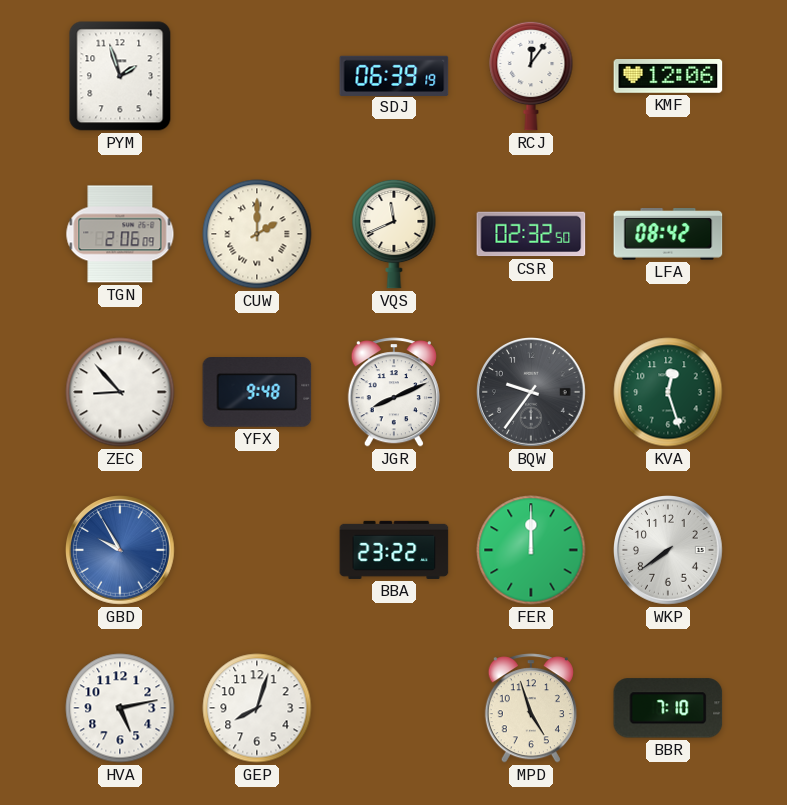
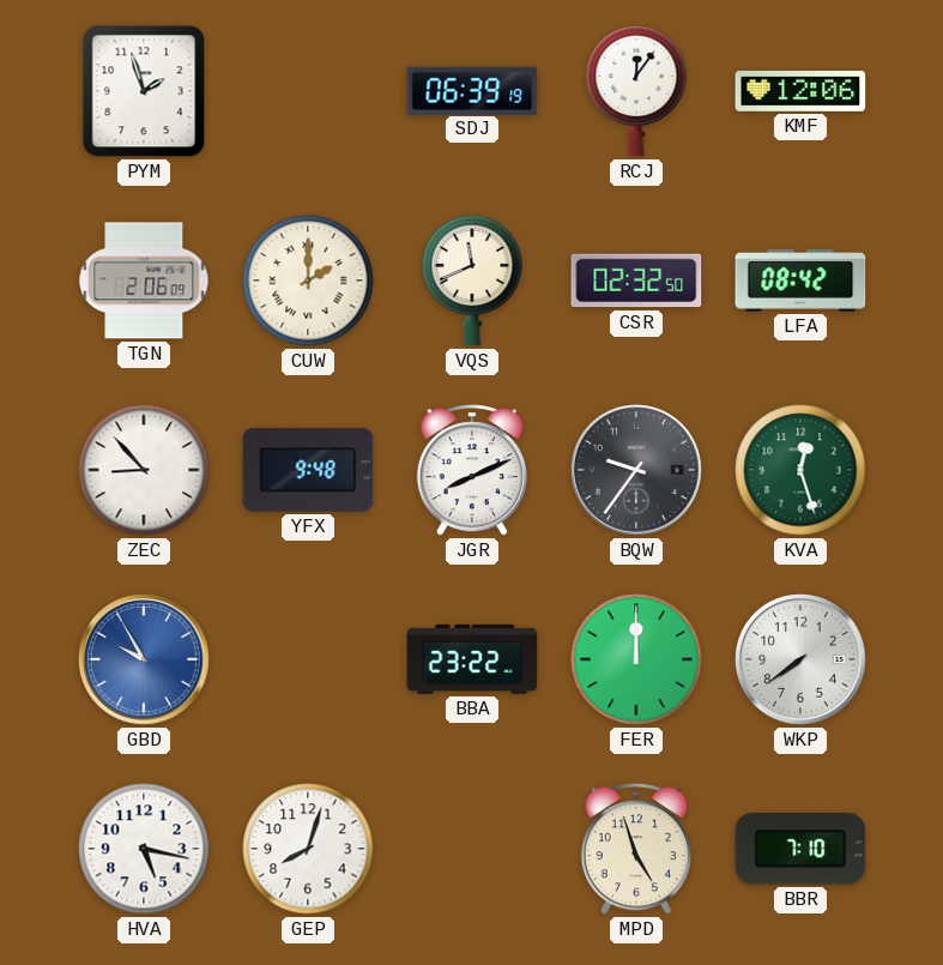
HVA: 5:13 -> 5:17
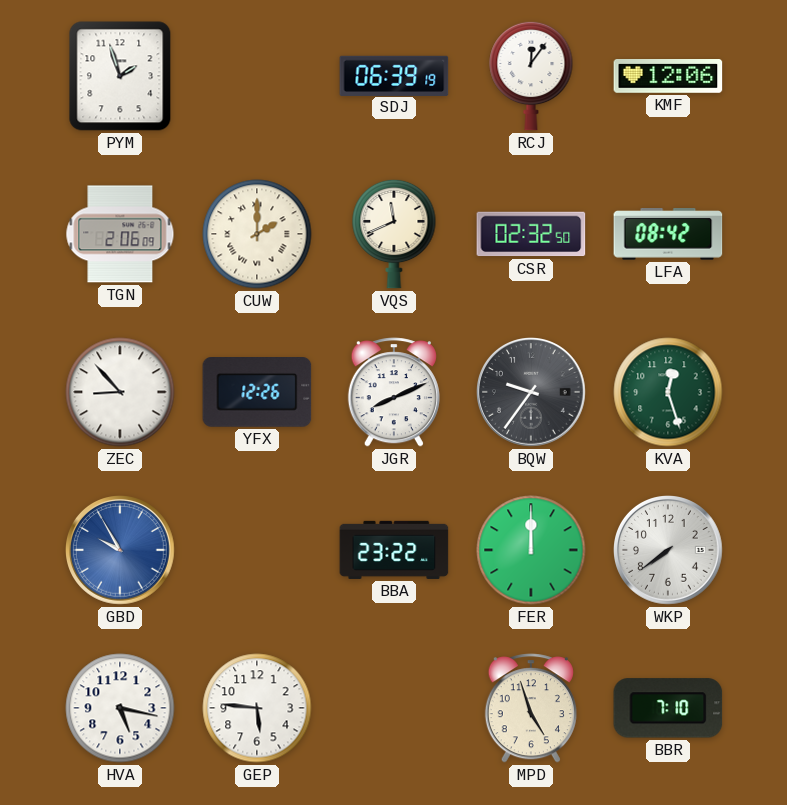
YFX: 9:48 -> 12:26
GEP: 8:03 -> 5:46
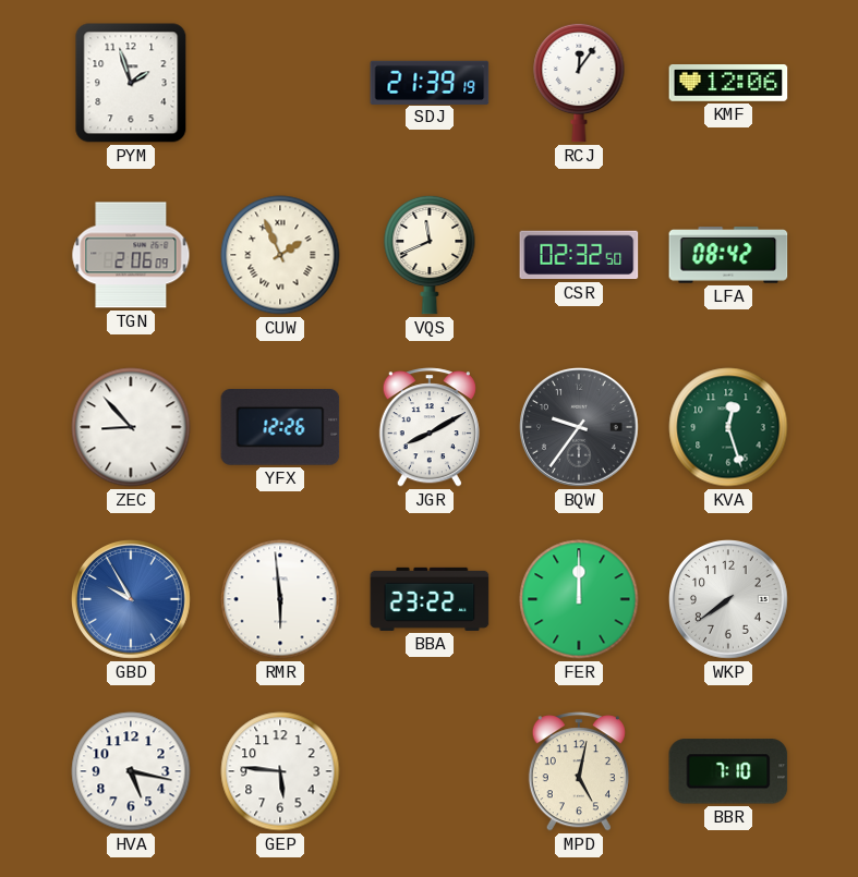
SDJ: 06:39 -> 21:39
CUW: 2:00 -> 1:56
JGR: 8:11 -> 8:10
RMR: none -> 5:59
MPD: 4:57 -> 5:02
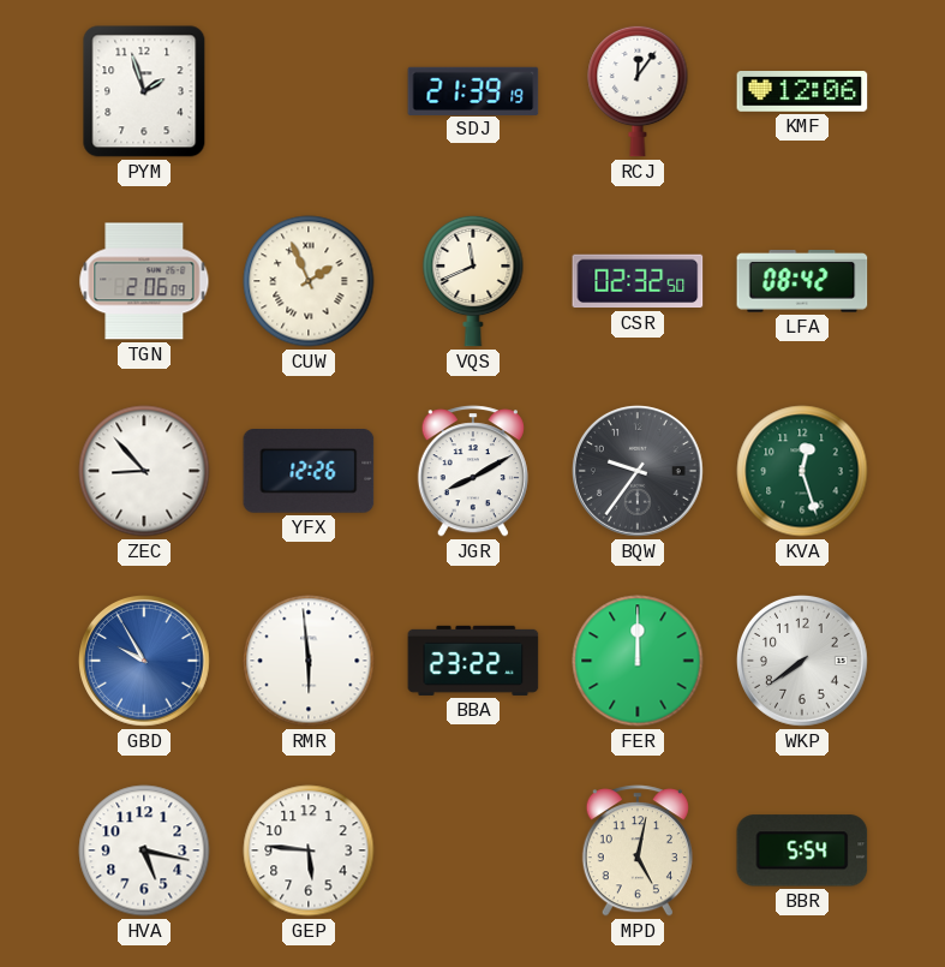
BBR: 7:10 -> 5:54
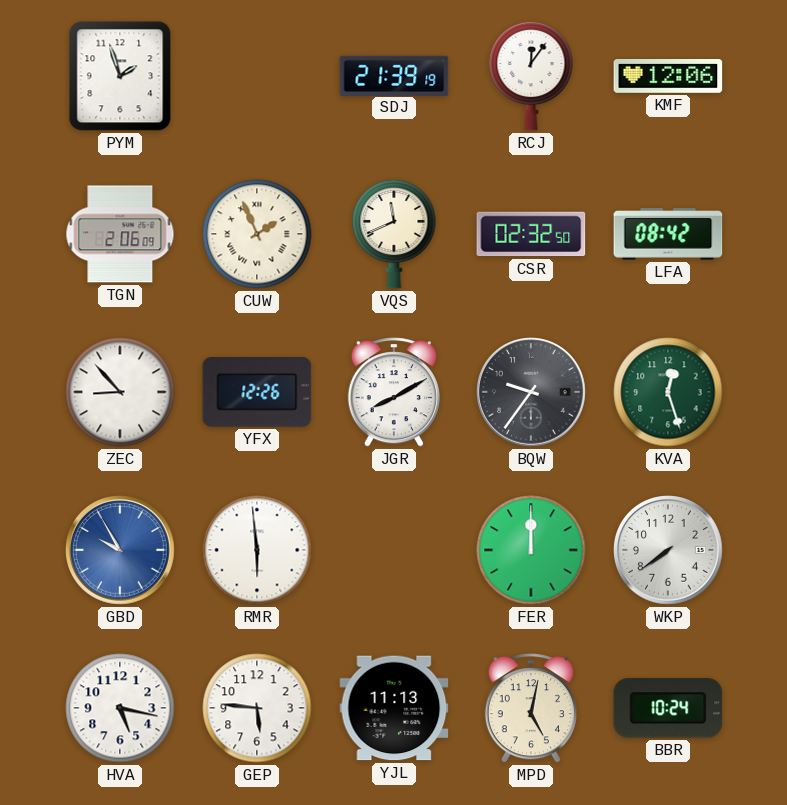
BBA: 23:22 -> none
YJL: none -> 11:13
BBR: 5:54 -> 10:24
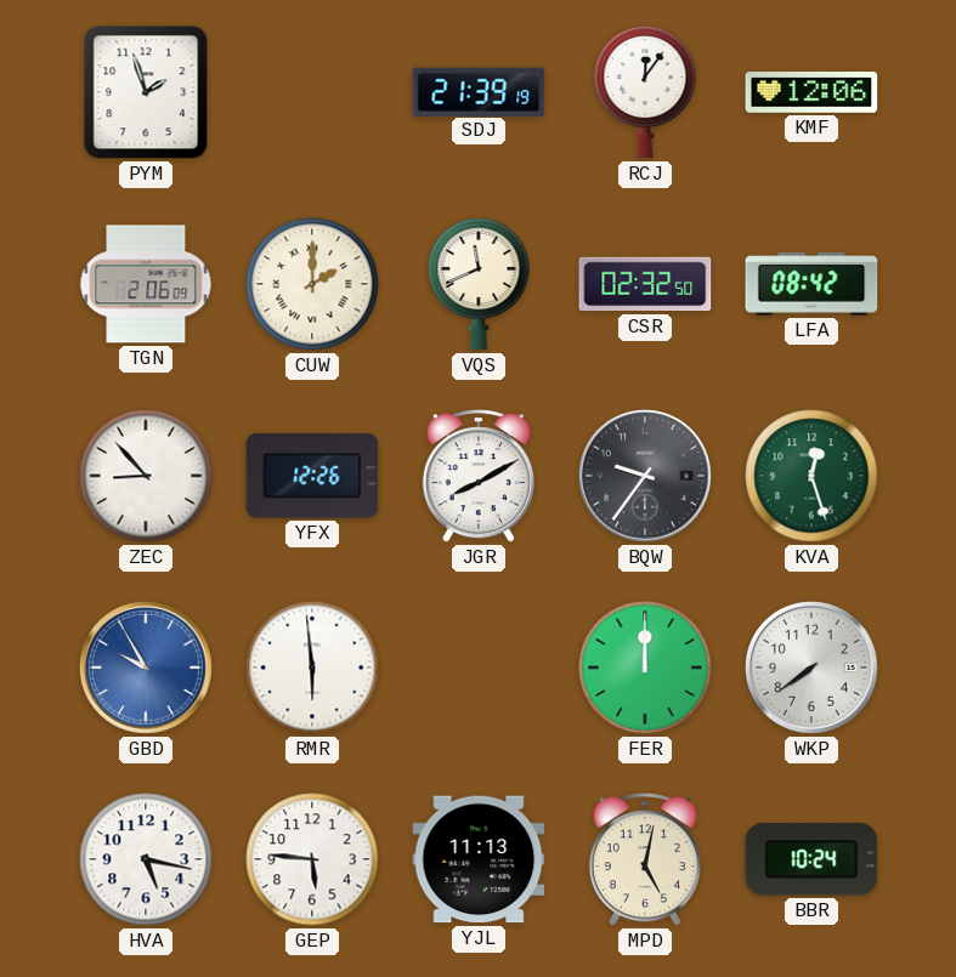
CUW: 1:56 -> 2:00
